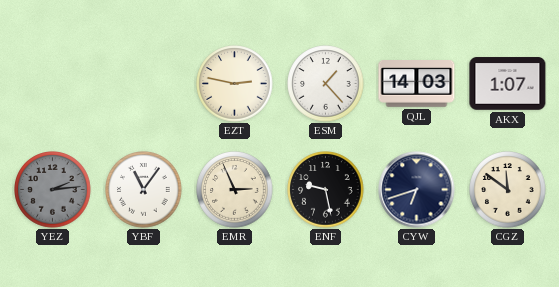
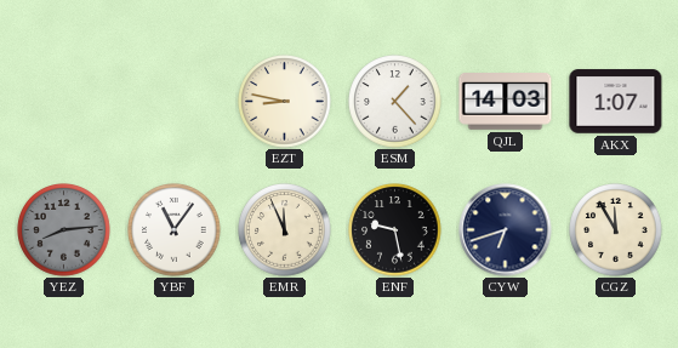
EZT: 2:47 -> 8:47
YEZ: 2:14 -> 8:14
EMR: 2:56 -> 11:56
CGZ: 11:51 -> 11:55
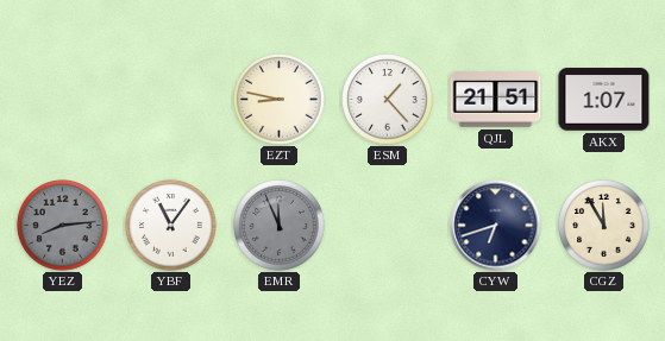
QJL: 14:03 -> 21:51
EMR dial: cream -> grey
ENF: 9:28 -> none
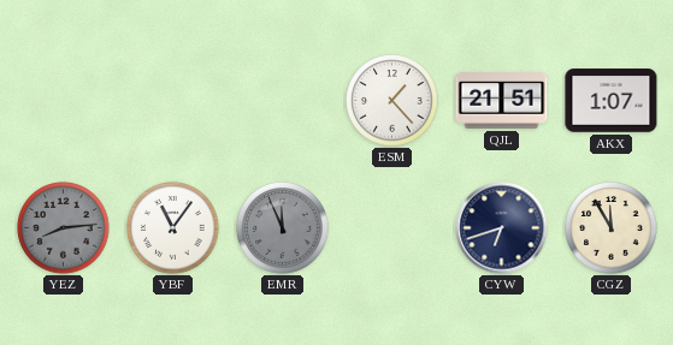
EZT: 8:47 -> none
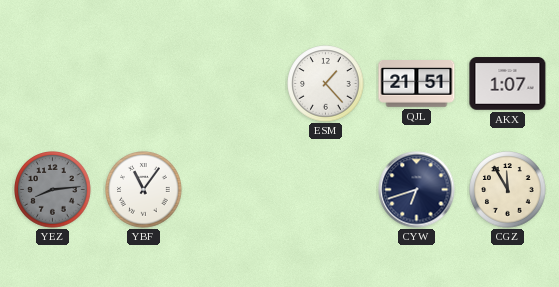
EMR: 11:56 -> none
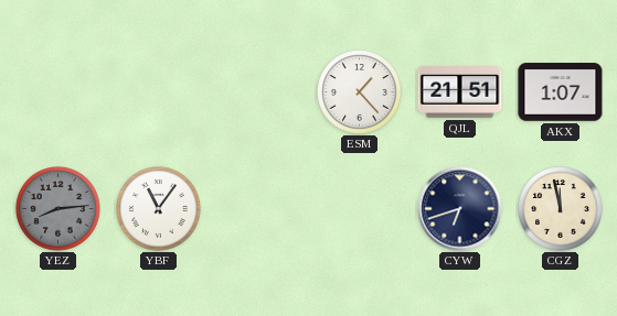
CGZ: 11:55 -> 11:58
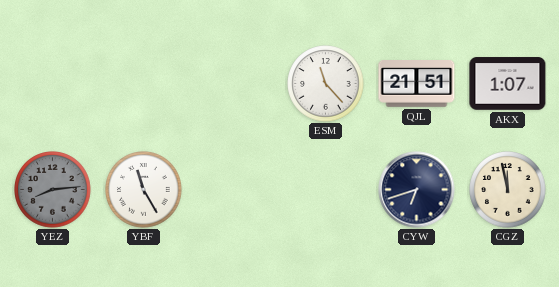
ESM: 1:23 -> 11:23
YBF: 11:06 -> 11:25
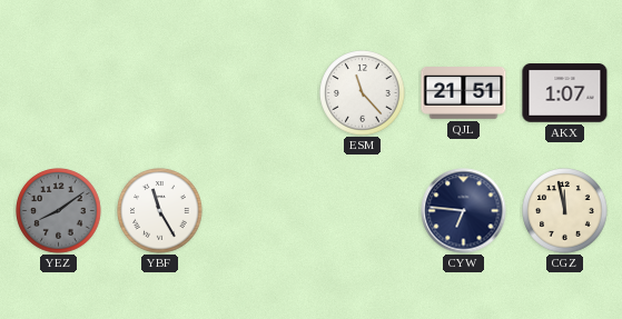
YEZ: 8:14 -> 8:09
CYW: 6:42 -> 6:46
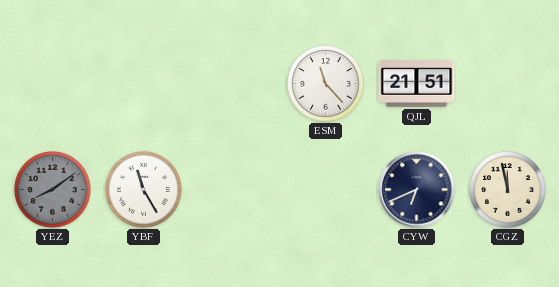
AKX: 1:07 -> none
CYW: 6:46 -> 6:41
